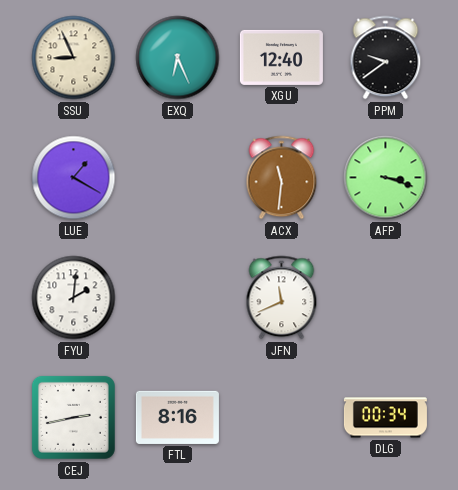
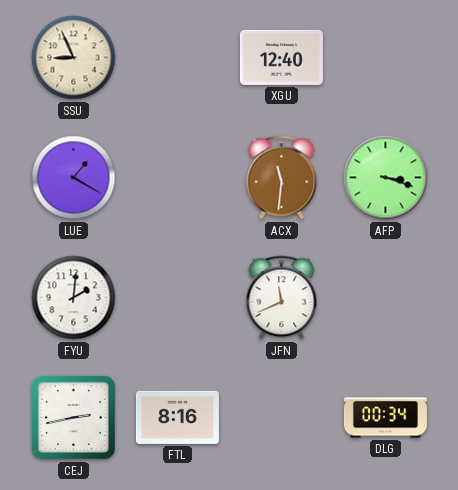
EXQ: 6:26 -> none
PPM: 9:39 -> none
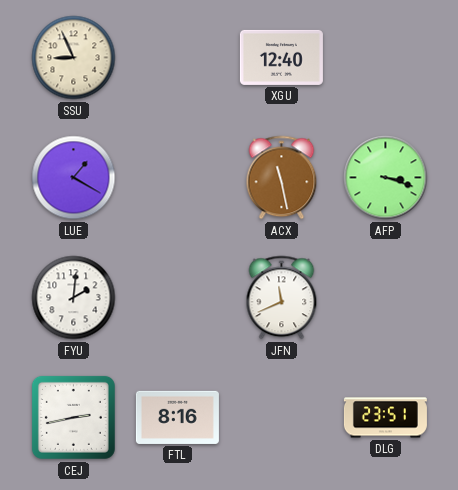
ACX: 11:31 -> 11:28
DLG: 00:34 -> 23:51
